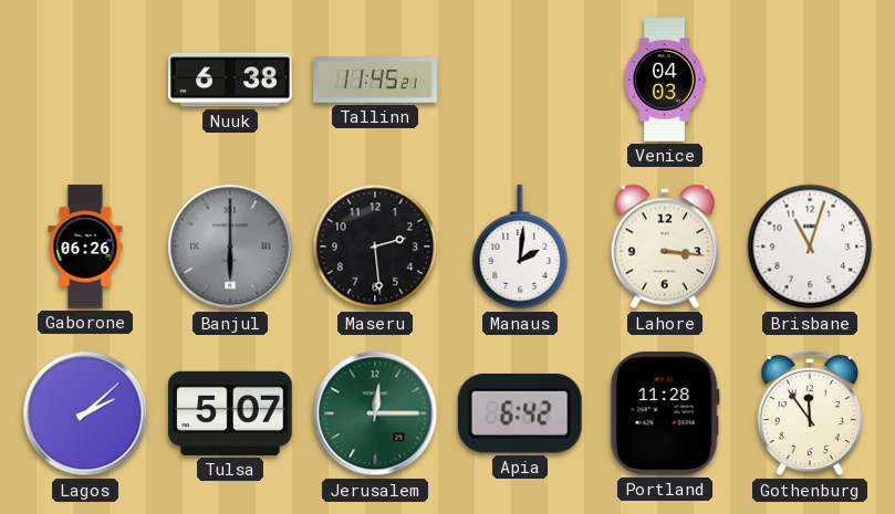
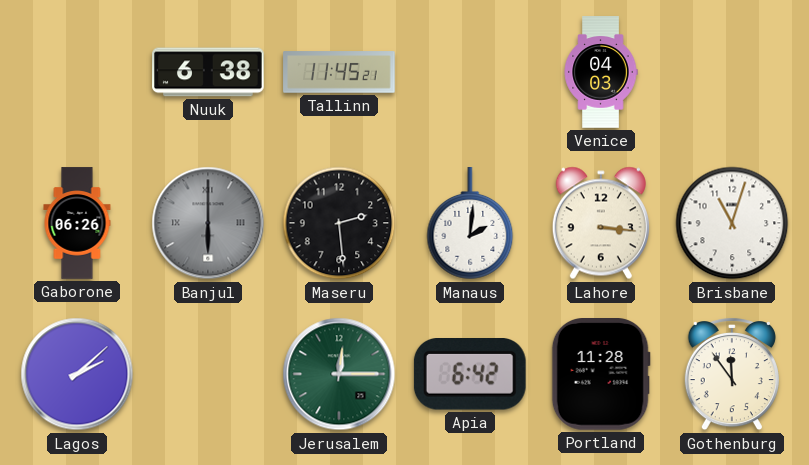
Tulsa: 5:07 -> none
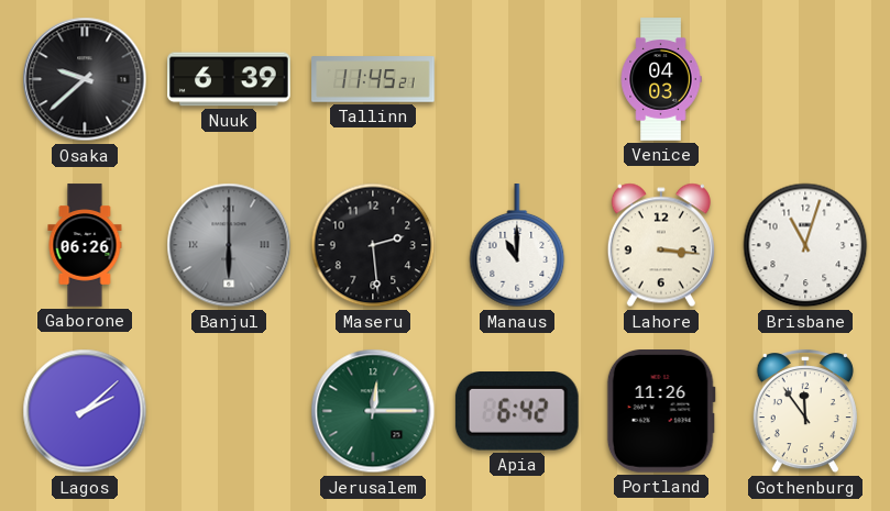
Osaka: none -> 9:38
Nuuk: 6:38 -> 6:39
Manaus: 2:01 -> 11:00
Portland: 11:28 -> 11:26
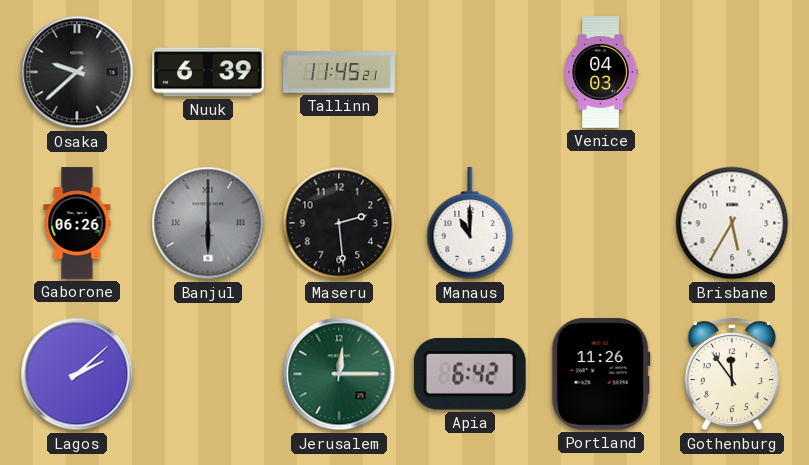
Lahore: 3:16 -> none
Brisbane: 11:03 -> 5:35
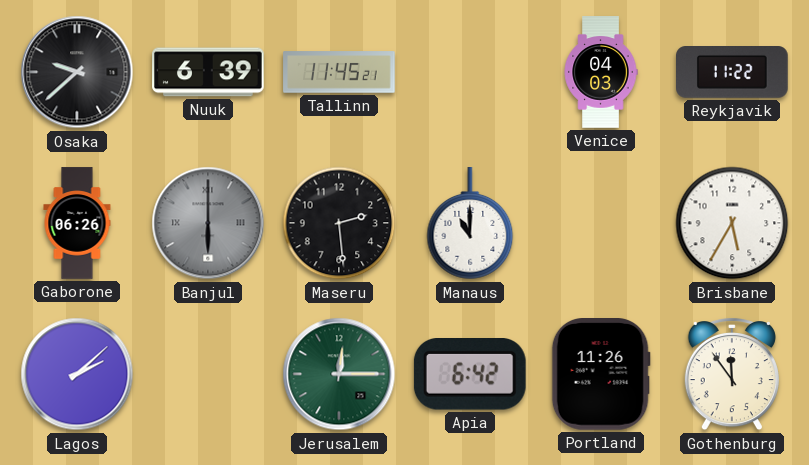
Reykjavik: none -> 11:22
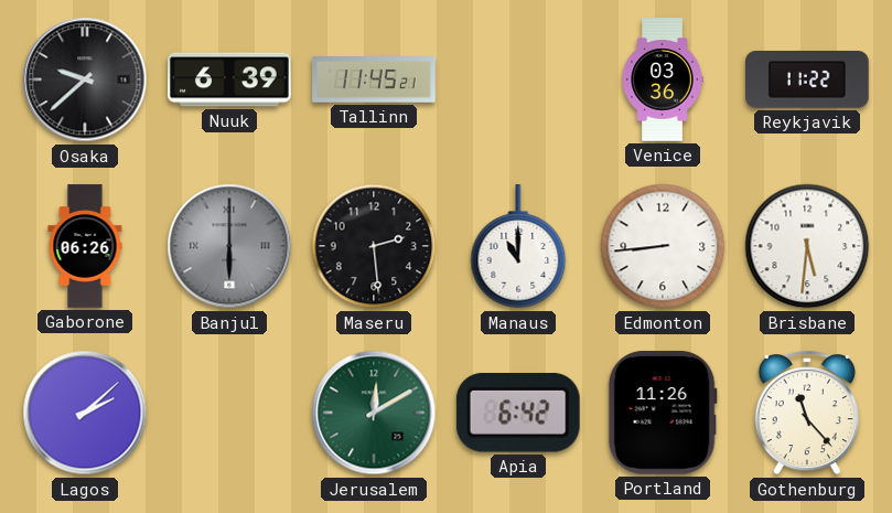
Venice: 04:03 -> 03:36
Edmonton: none -> 8:44
Brisbane: 5:35 -> 5:31
Jerusalem: 12:15 -> 12:10
Gothenburg: 11:54 -> 11:23
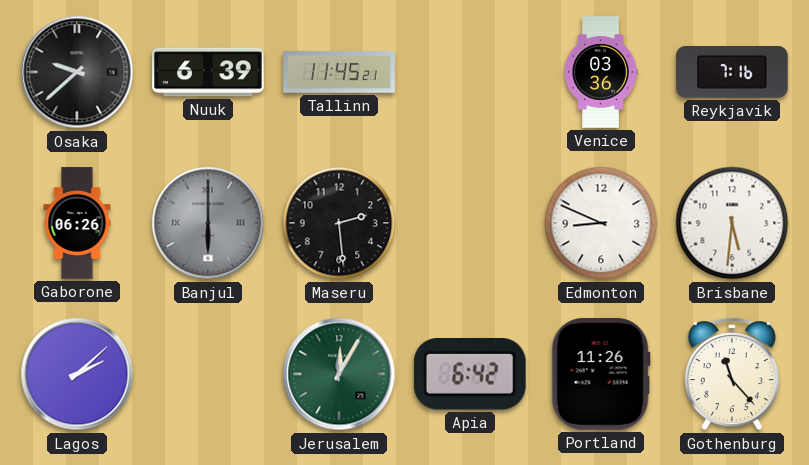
Reykjavik: 11:22 -> 7:16
Manaus: 11:00 -> none
Edmonton: 8:44 -> 8:49
Jerusalem: 12:10 -> 12:05
